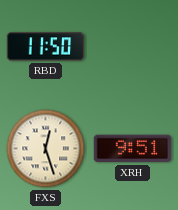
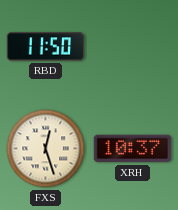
XRH: 9:51 -> 10:37
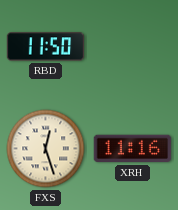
XRH: 10:37 -> 11:16
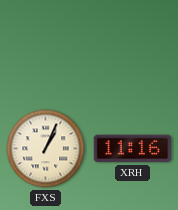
RBD: 11:50 -> none
FXS: 12:27 -> 1:04
